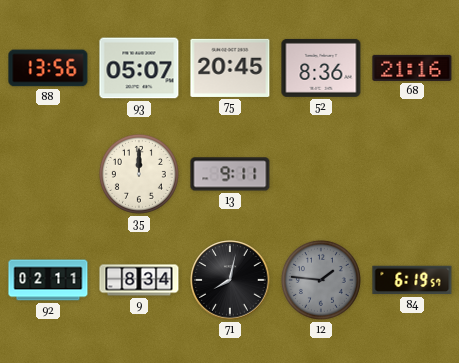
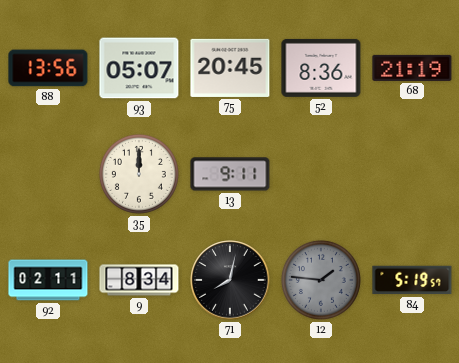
68: 21:16 -> 21:19
84: 6:19 -> 5:19
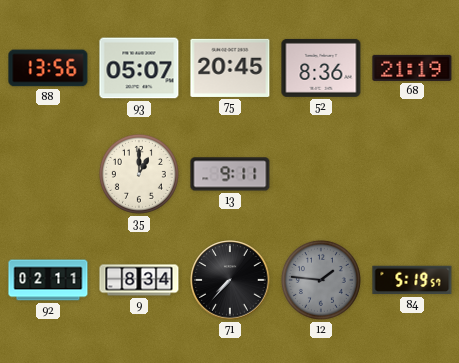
35: 12:00 -> 1:00
71: 8:02 -> 7:37
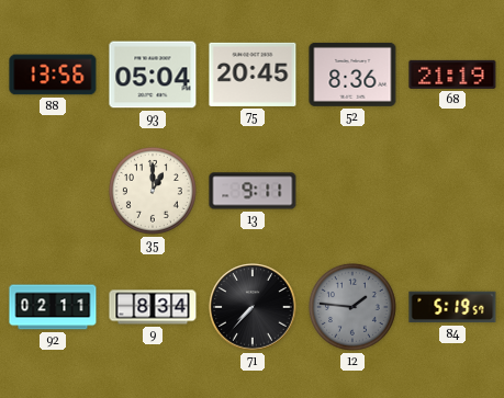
93: 05:07 -> 05:04
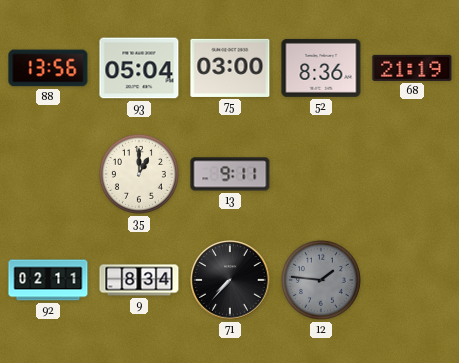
75: 20:45 -> 03:00
84: 5:19 -> none
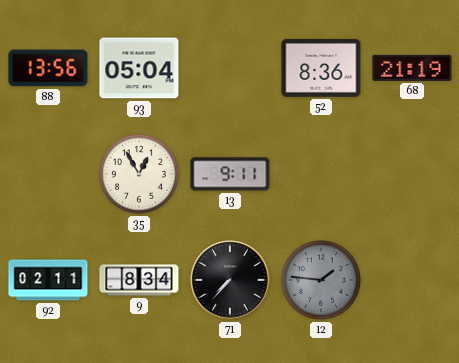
75: 03:00 -> none
35: 1:00 -> 12:55
